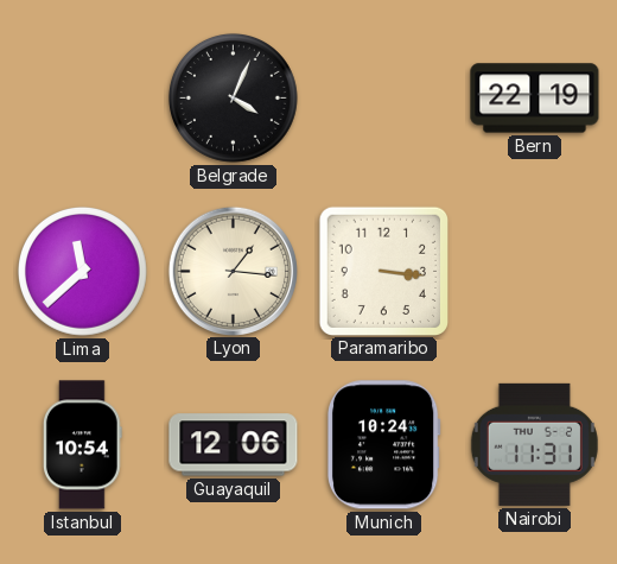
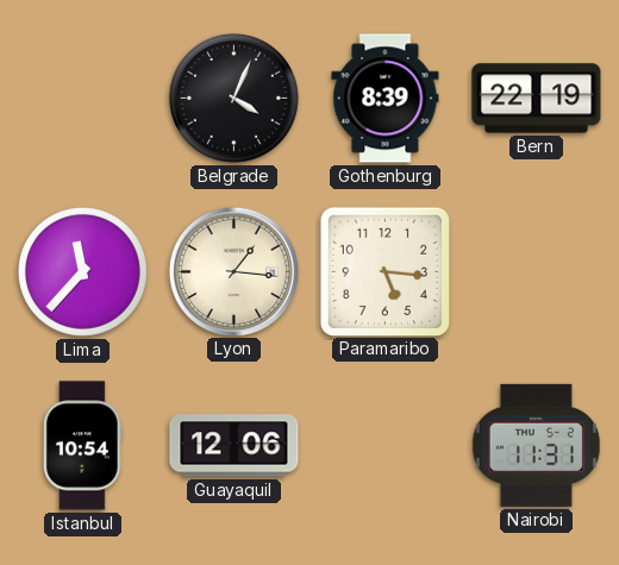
Gothenburg: none -> 8:39
Lima: 11:38 -> 11:37
Paramaribo: 3:16 -> 5:16
Munich: 10:24 -> none
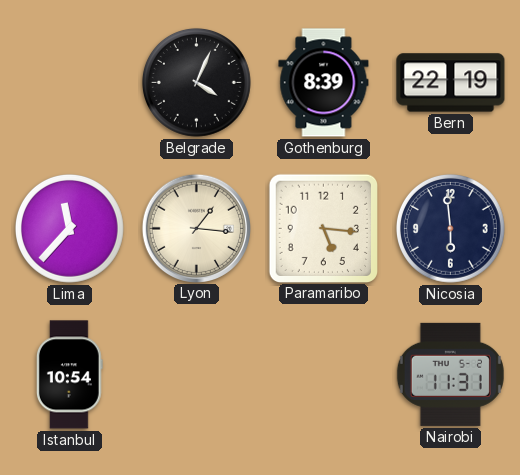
Nicosia: none -> 5:59
Guayaquil: 12:06 -> none
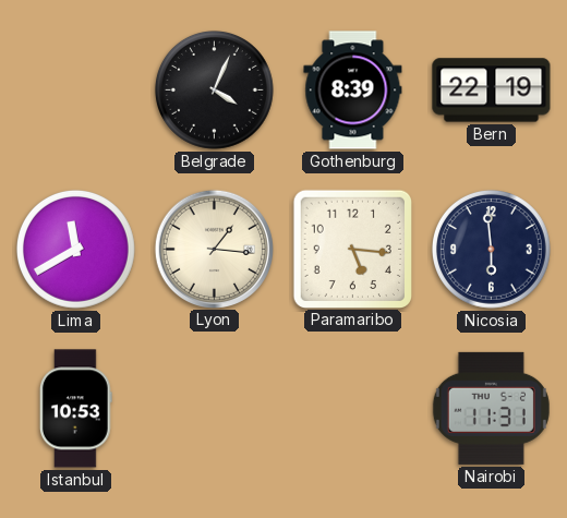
Lima: 11:37 -> 11:40
Istanbul: 10:54 -> 10:53
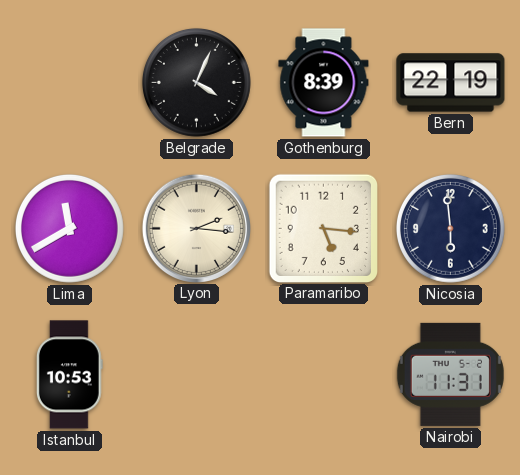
Lyon: 1:16 -> 2:16
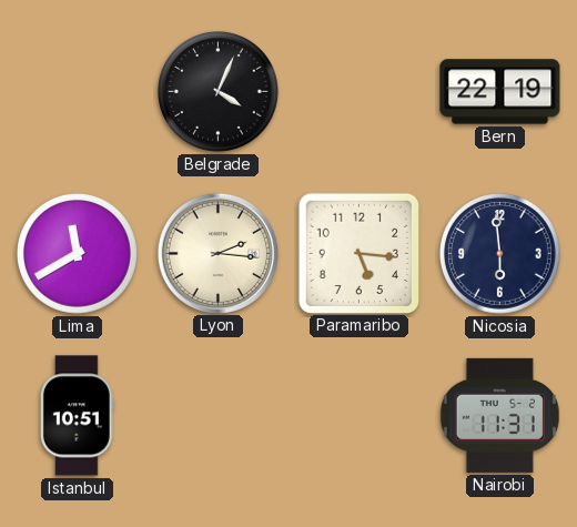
Gothenburg: 8:39 -> none
Istanbul: 10:53 -> 10:51
